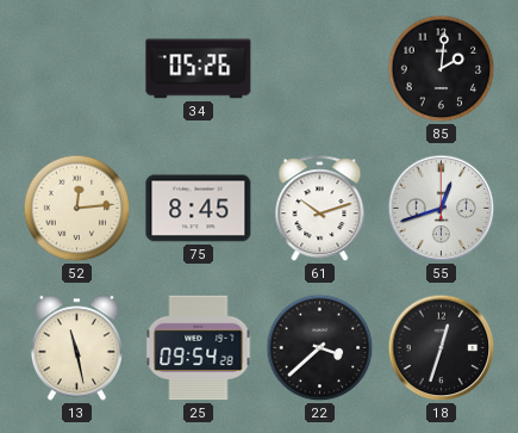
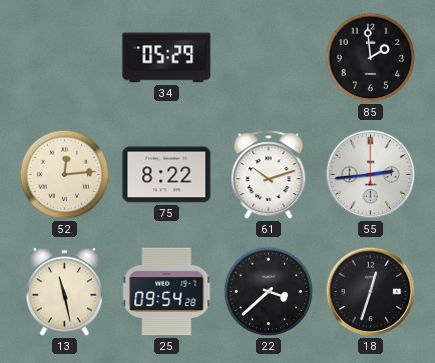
34: 05:26 -> 05:29
85: 2:01 -> 1:59
75: 8:45 -> 8:22
55: 12:42 -> 2:44
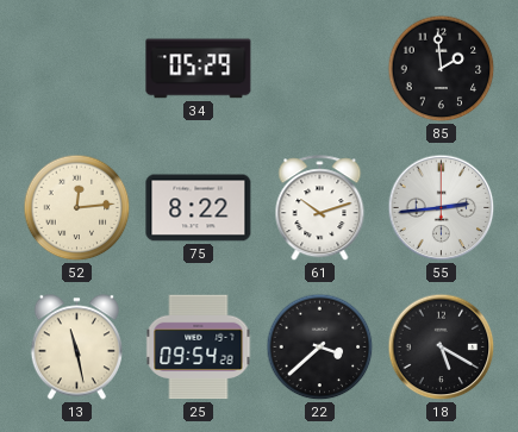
18: 12:33 -> 5:20
